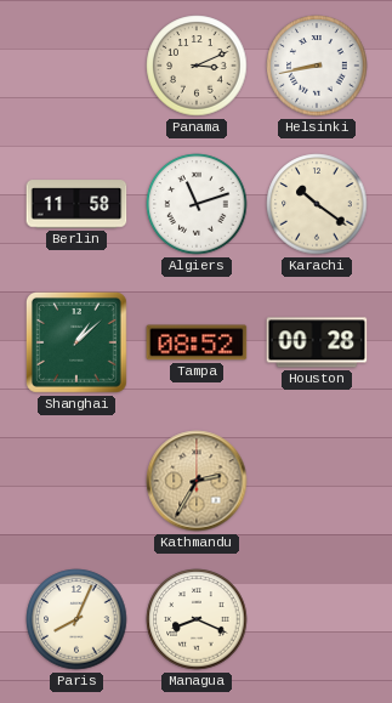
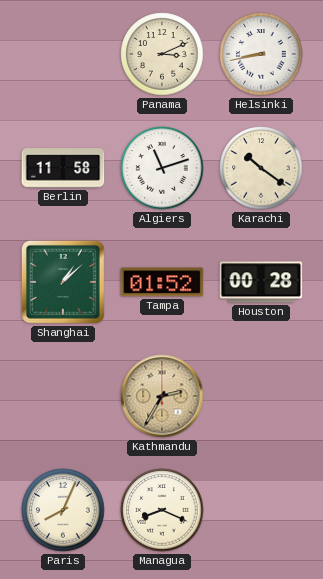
Tampa: 08:52 -> 01:52
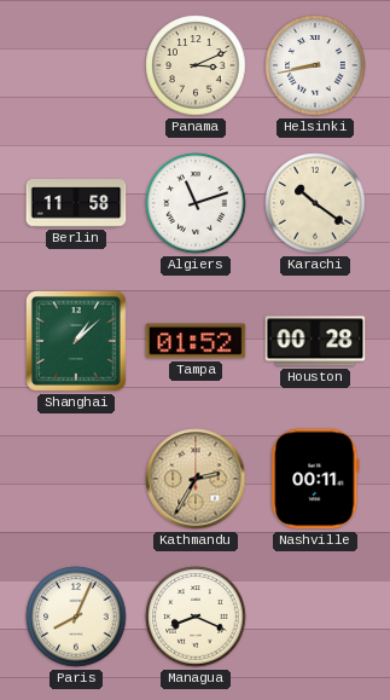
Nashville: none -> 00:11
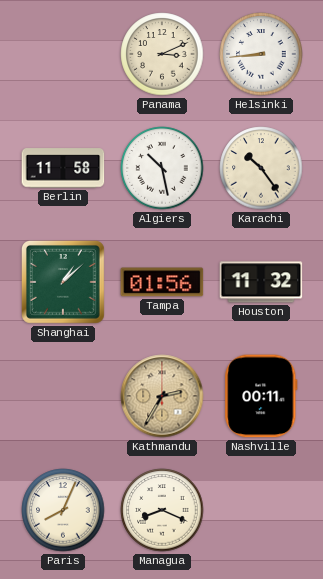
Helsinki: 8:43 -> 8:44
Algiers: 11:12 -> 10:28
Karachi: 10:21 -> 10:24
Tampa: 01:52 -> 01:56
Houston: 00:28 -> 11:32
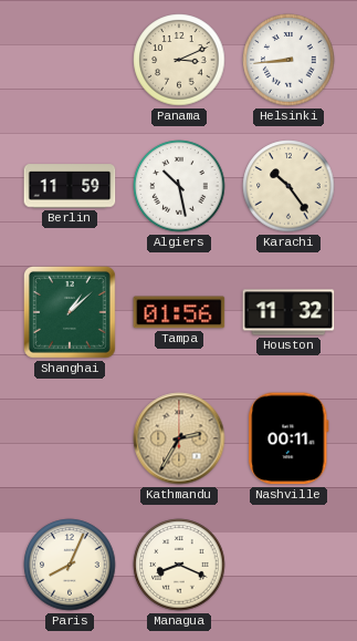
Berlin: 11:58 -> 11:59
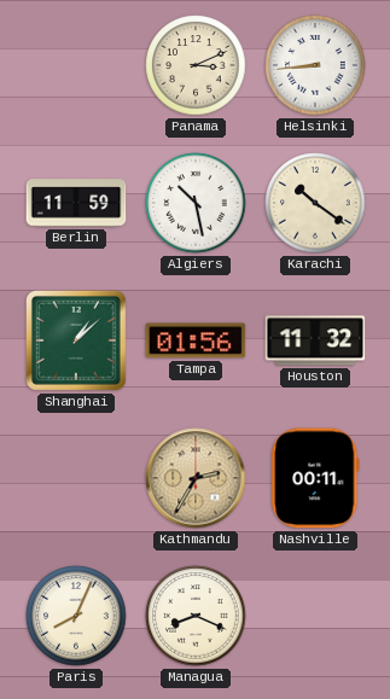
Karachi: 10:24 -> 10:21
